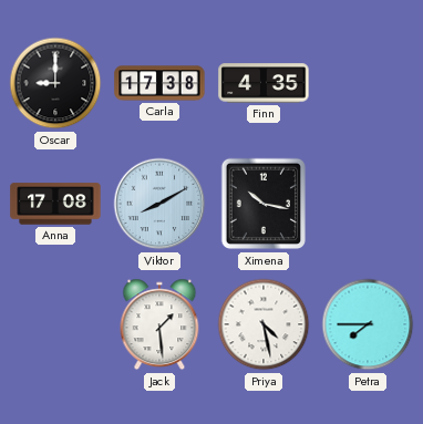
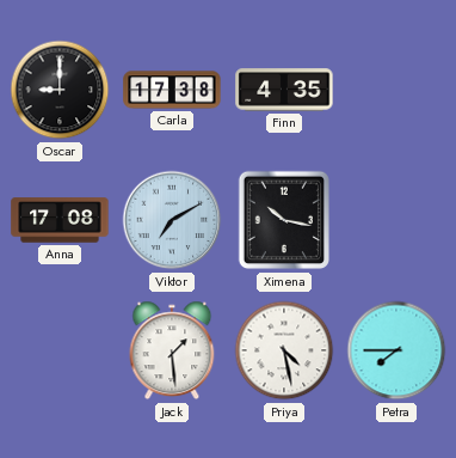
Viktor: 8:10 -> 7:10
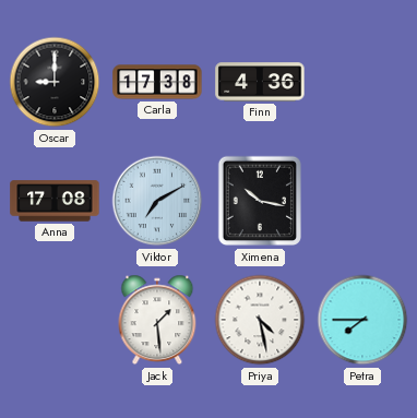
Finn: 4:35 -> 4:36
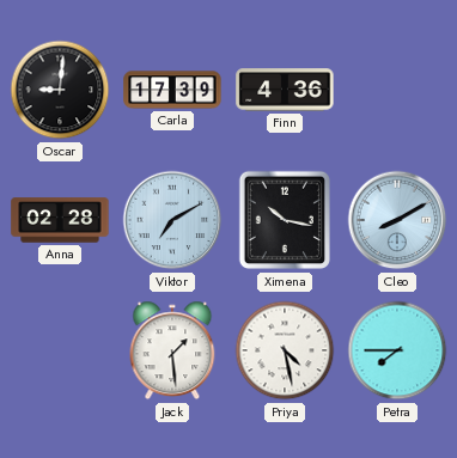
Oscar: 9:00 -> 9:01
Carla: 17:38 -> 17:39
Anna: 17:08 -> 02:28
Cleo: none -> 8:10
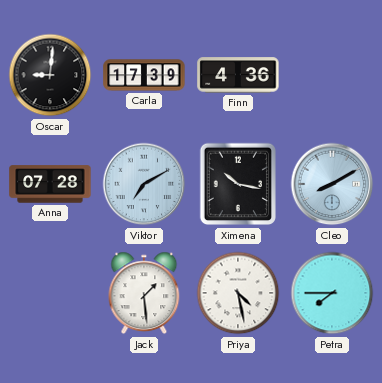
Anna: 02:28 -> 07:28
